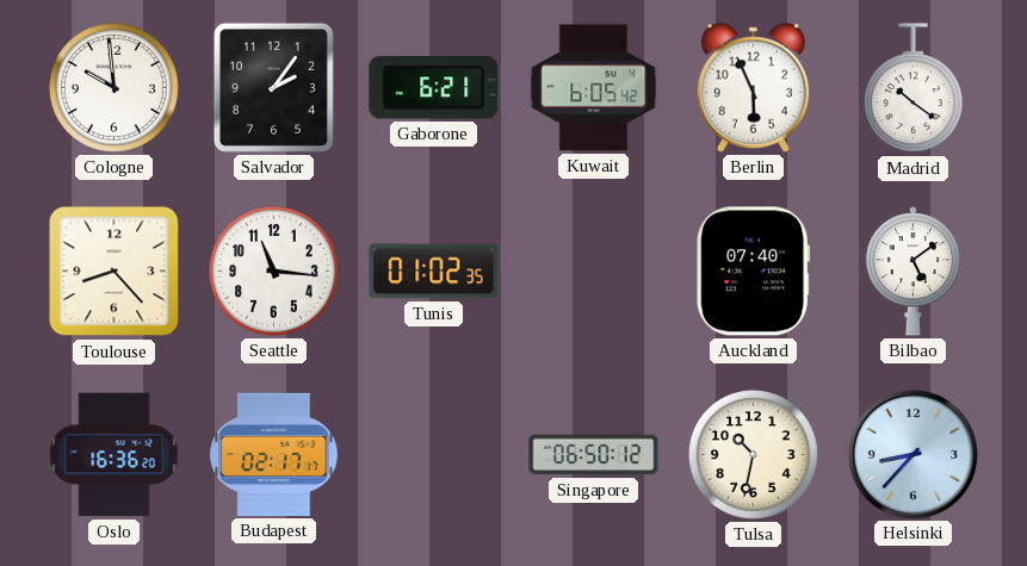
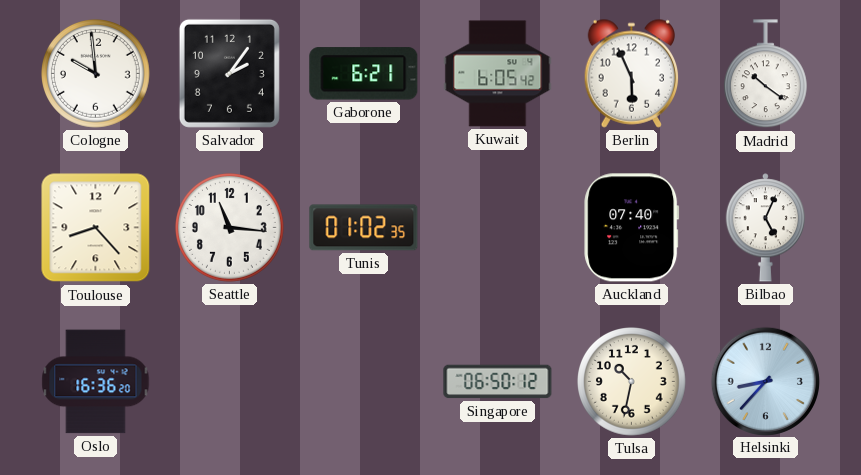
Bilbao: 5:09 -> 5:04
Budapest: 02:17 -> none
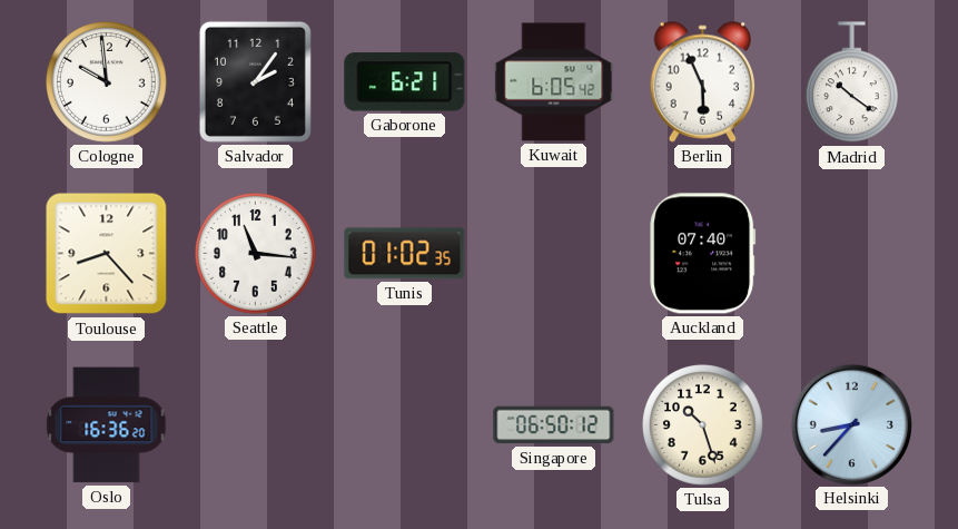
Bilbao: 5:04 -> none
Tulsa: 10:32 -> 10:27
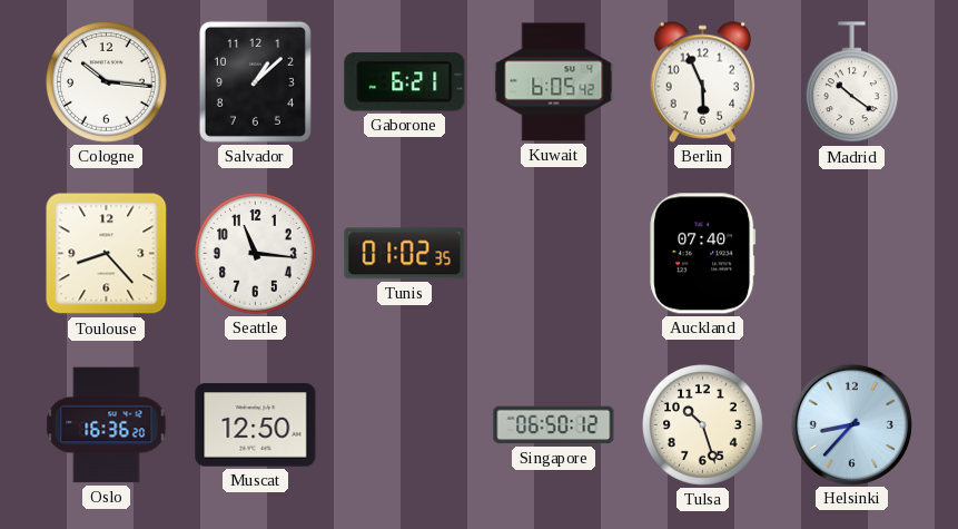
Cologne: 9:59 -> 10:16
Salvador: 2:06 -> 1:08
Muscat: none -> 12:50
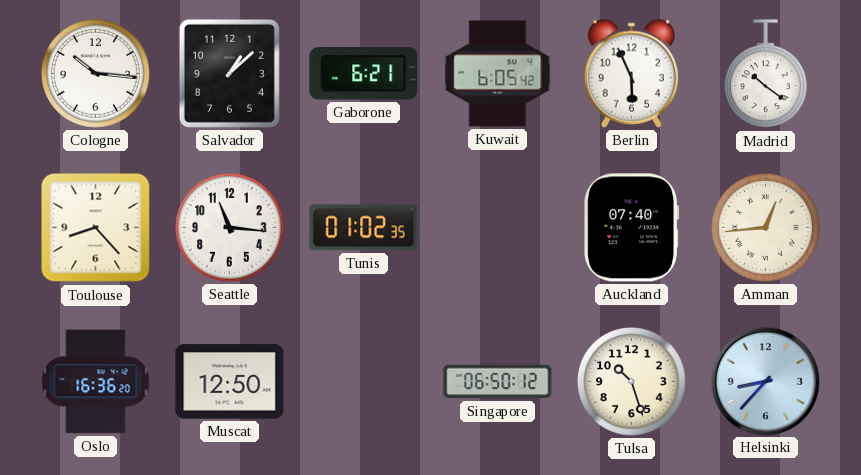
Amman: none -> 12:44
